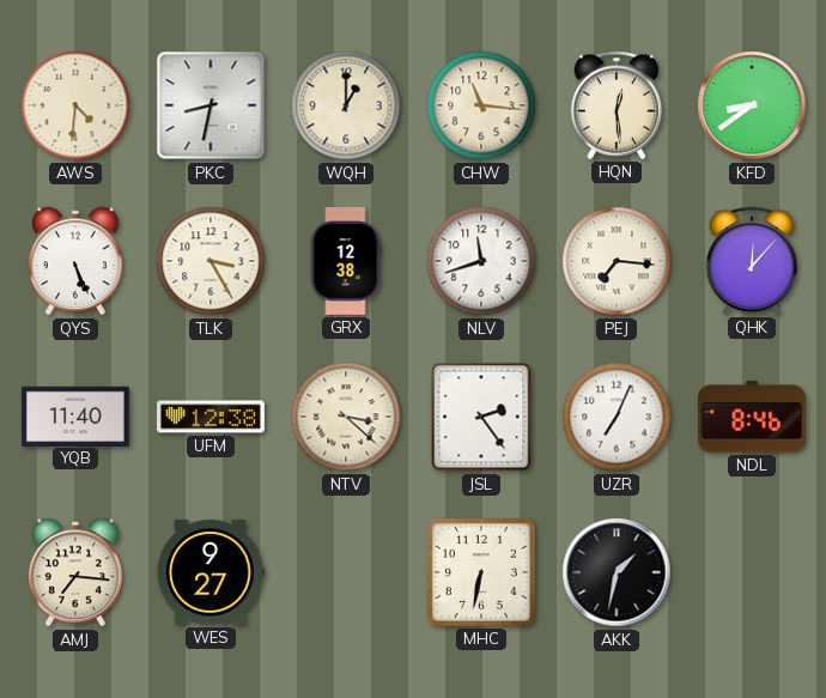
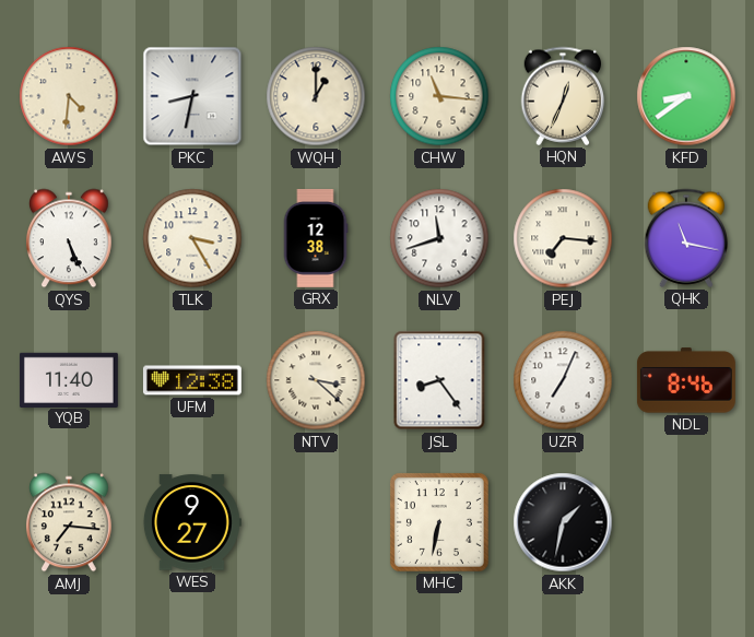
HQN: 12:29 -> 12:34
QHK: 12:07 -> 11:17
JSL: 2:24 -> 8:24
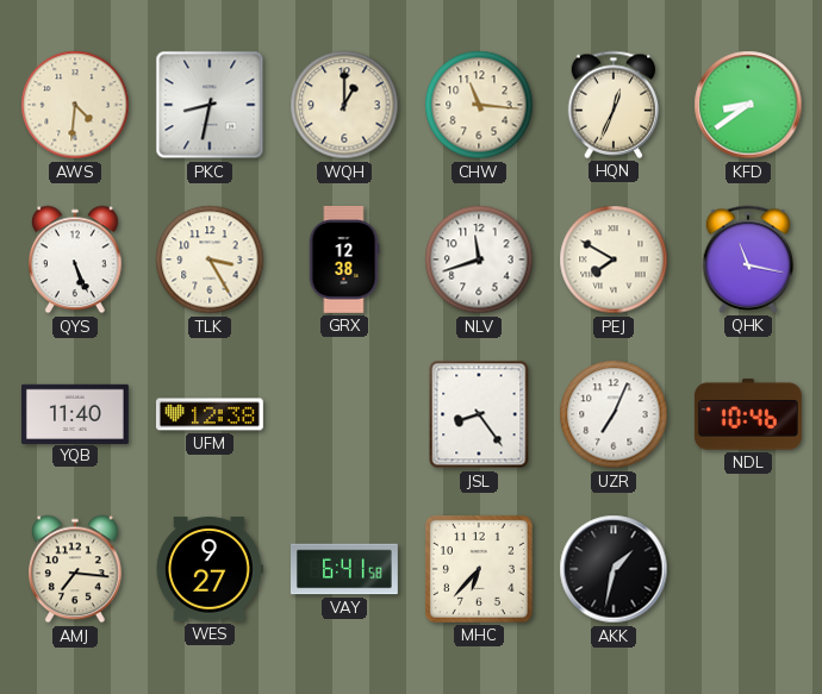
PEJ: 7:16 -> 7:50
NTV: 3:22 -> none
NDL: 8:46 -> 10:46
VAY: none -> 6:41
MHC: 6:32 -> 6:37
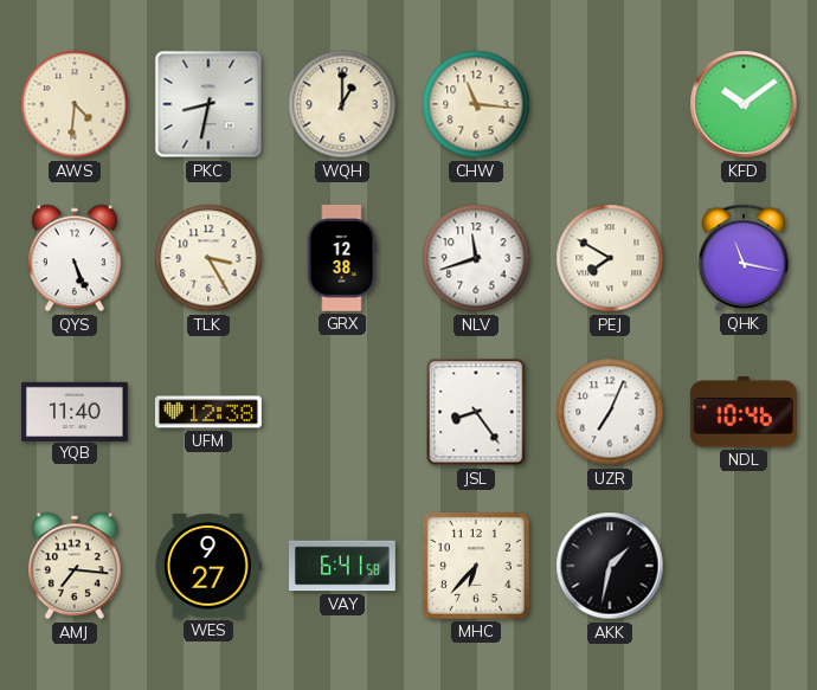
HQN: 12:34 -> none
KFD: 8:39 -> 10:09
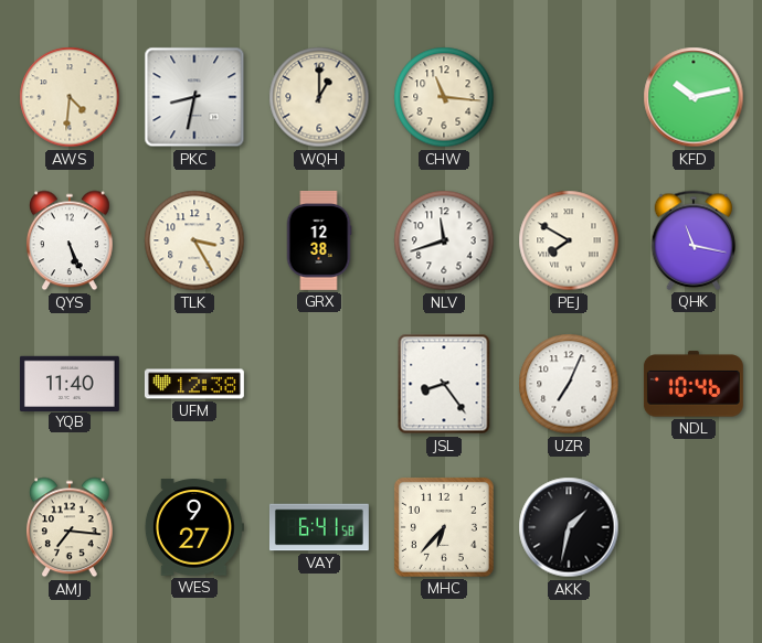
KFD: 10:09 -> 10:13
